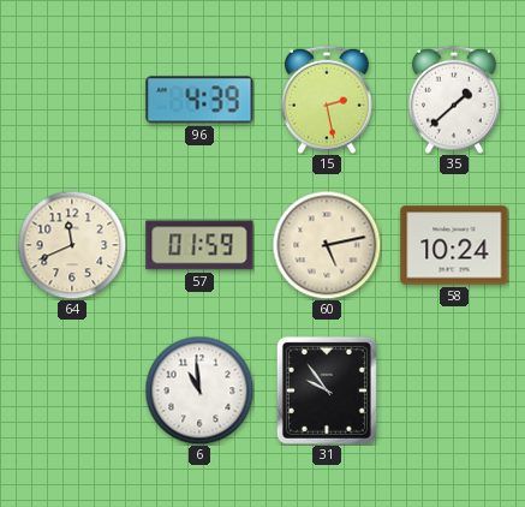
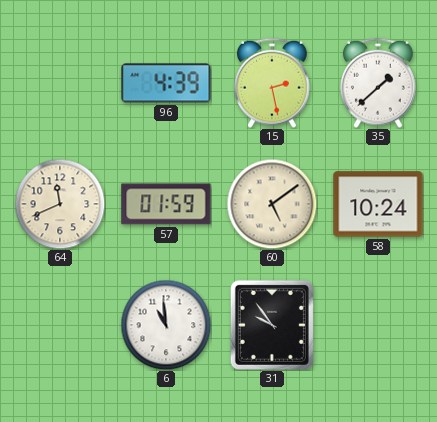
60: 5:13 -> 5:09
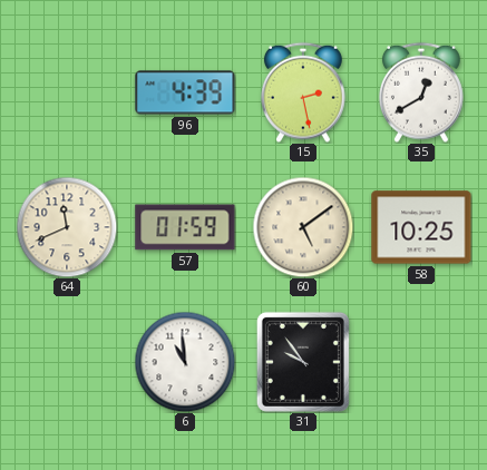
35: 1:38 -> 12:40
58: 10:24 -> 10:25
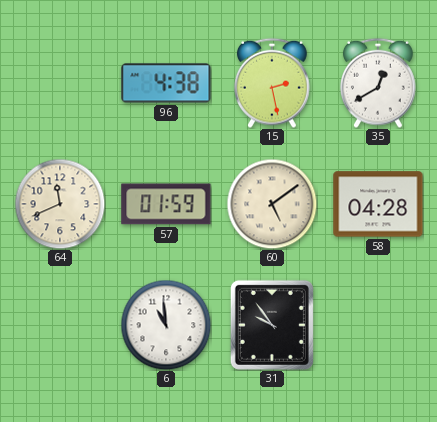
96: 4:39 -> 4:38
58: 10:25 -> 04:28
